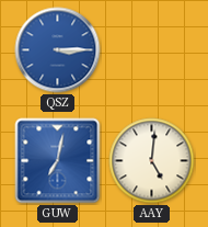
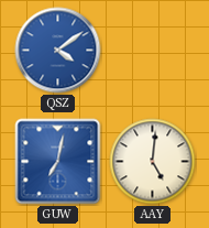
QSZ: 3:15 -> 4:09
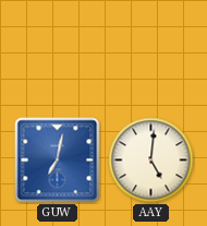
QSZ: 4:09 -> none
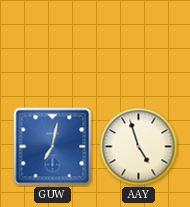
AAY: 5:01 -> 4:57
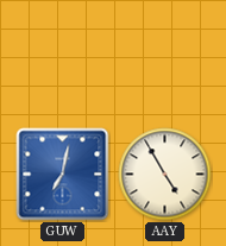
AAY: 4:57 -> 4:55
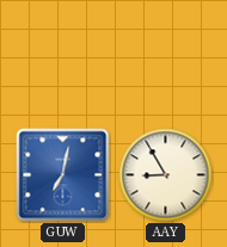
AAY: 4:55 -> 8:55
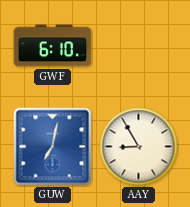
GWF: none -> 6:10
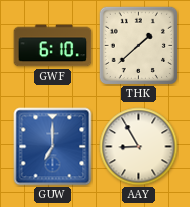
THK: none -> 1:38
GUW: 7:02 -> 7:00
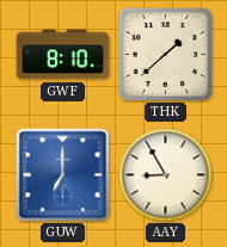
GWF: 6:10 -> 8:10
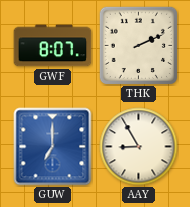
GWF: 8:10 -> 8:07
THK: 1:38 -> 2:11
